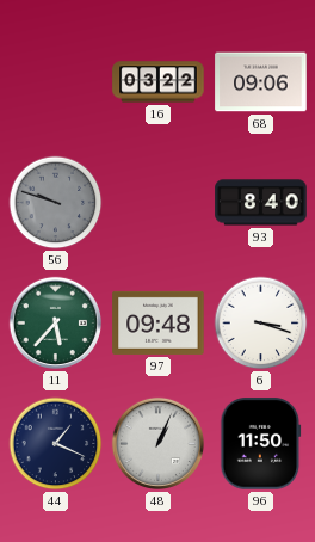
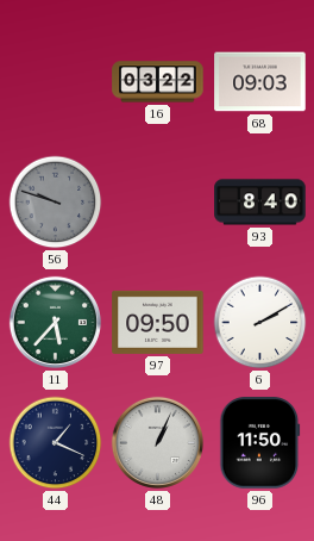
68: 09:06 -> 09:03
97: 09:48 -> 09:50
6: 3:18 -> 2:10
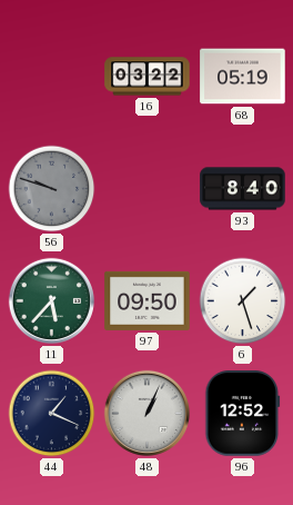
68: 09:03 -> 05:19
6: 2:10 -> 1:27
96: 11:50 -> 12:52
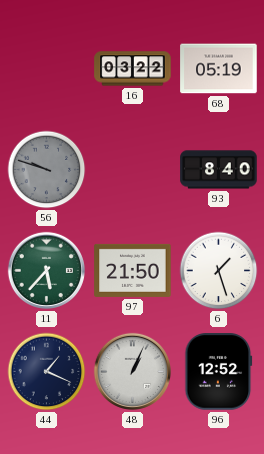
97: 09:50 -> 21:50
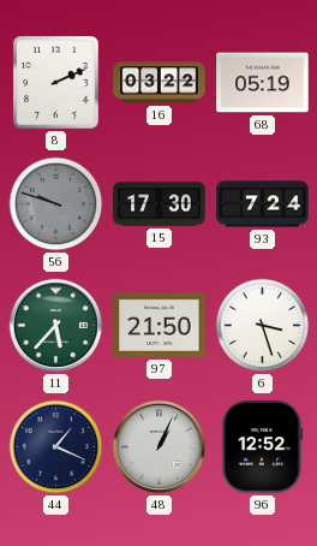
8: none -> 2:11
15: none -> 17:30
93: 8:40 -> 7:24
6: 1:27 -> 3:27
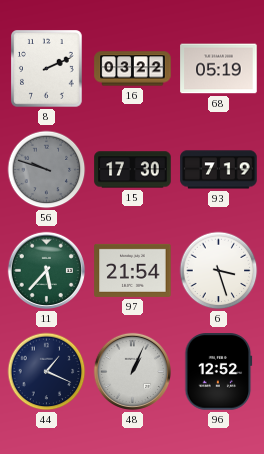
93: 7:24 -> 7:19
97: 21:50 -> 21:54
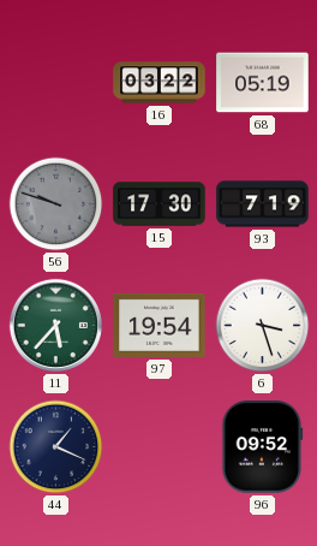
8: 2:11 -> none
97: 21:54 -> 19:54
48: 1:04 -> none
96: 12:52 -> 09:52
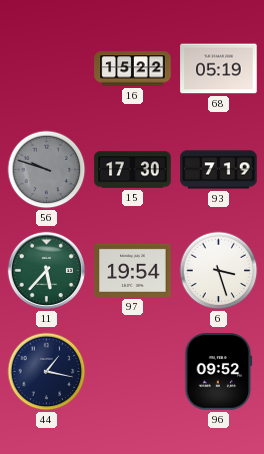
16: 03:22 -> 15:22
44: 1:19 -> 1:17
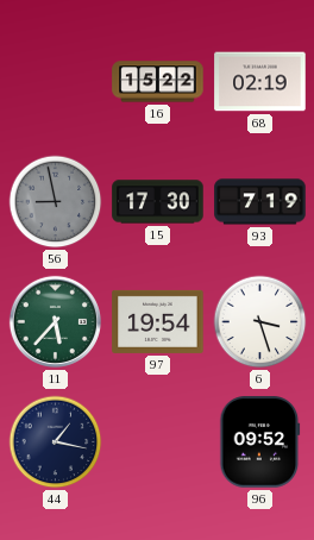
68: 05:19 -> 02:19
56: 9:48 -> 8:58
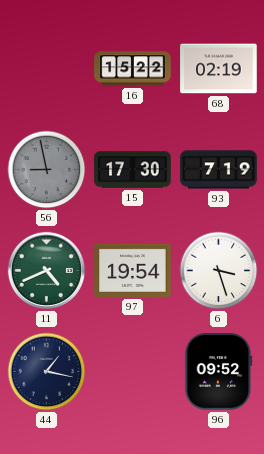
11: 5:37 -> 4:41
